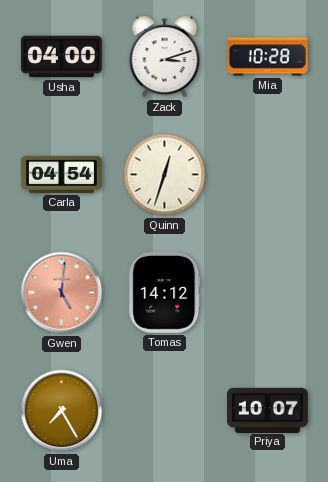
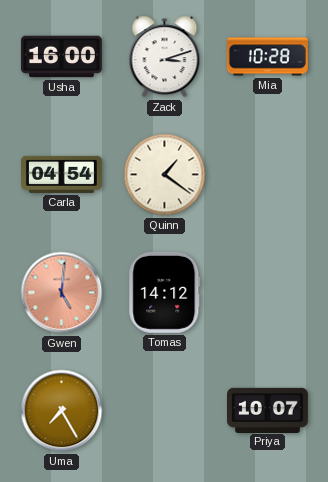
Usha: 04:00 -> 16:00
Quinn: 12:33 -> 1:21
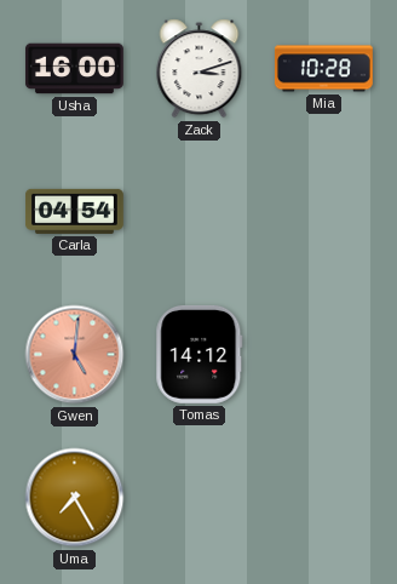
Quinn: 1:21 -> none
Priya: 10:07 -> none
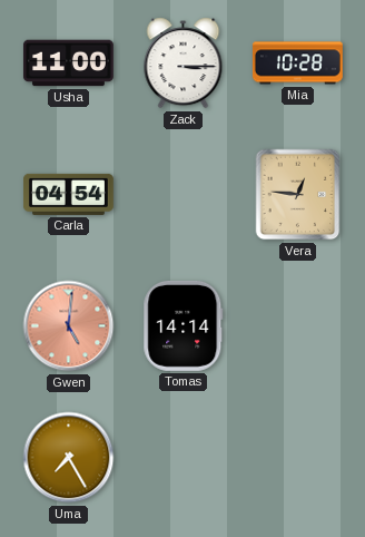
Usha: 16:00 -> 11:00
Zack: 3:12 -> 3:15
Vera: none -> 12:46
Tomas: 14:12 -> 14:14
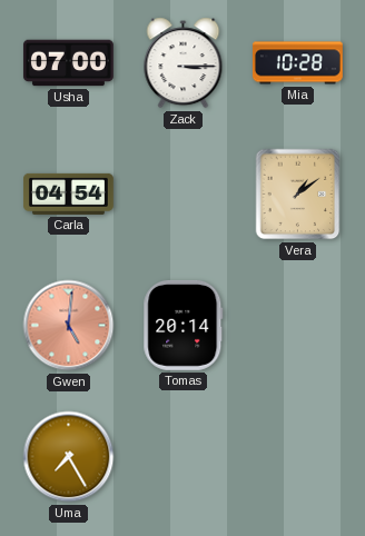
Usha: 11:00 -> 07:00
Vera: 12:46 -> 1:09
Tomas: 14:14 -> 20:14
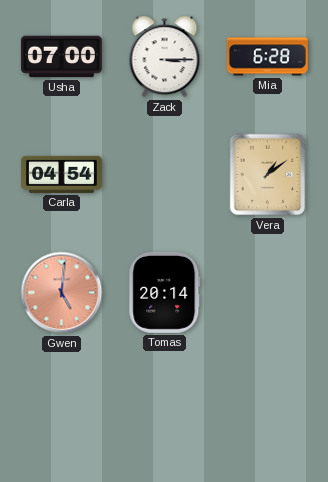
Mia: 10:28 -> 6:28
Uma: 7:25 -> none
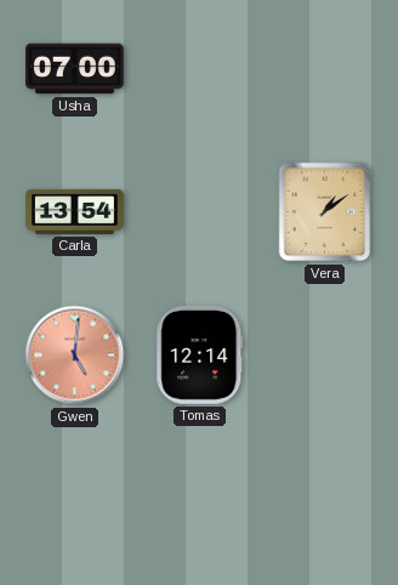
Zack: 3:15 -> none
Mia: 6:28 -> none
Carla: 04:54 -> 13:54
Tomas: 20:14 -> 12:14
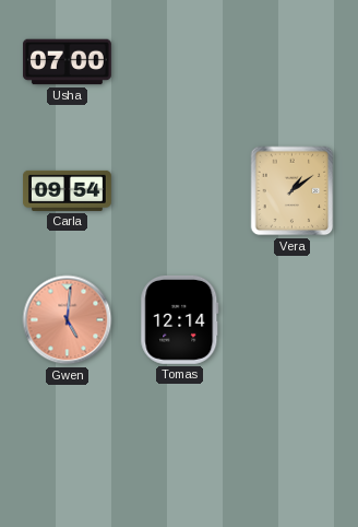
Carla: 13:54 -> 09:54
